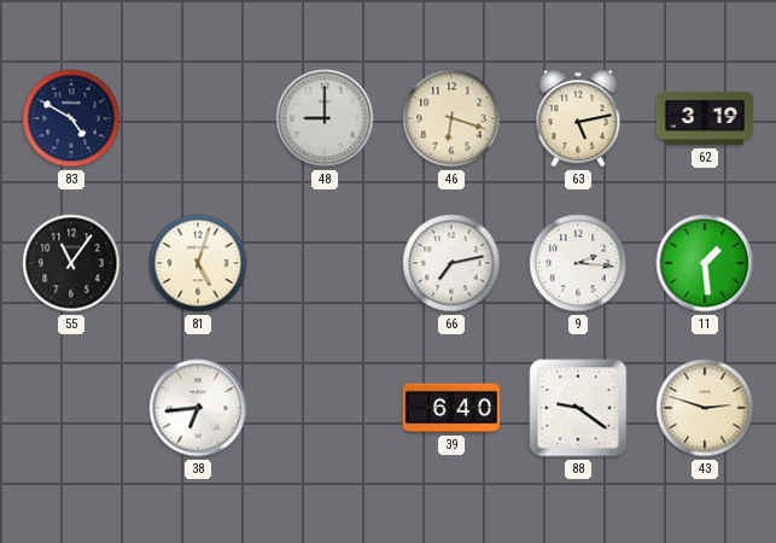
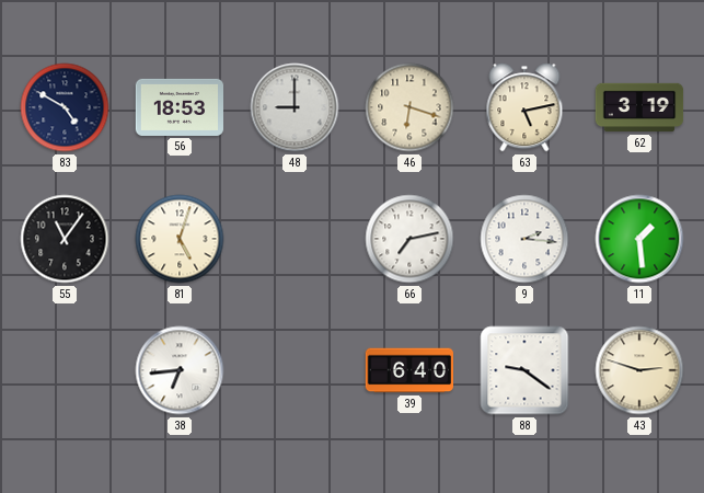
56: none -> 18:53
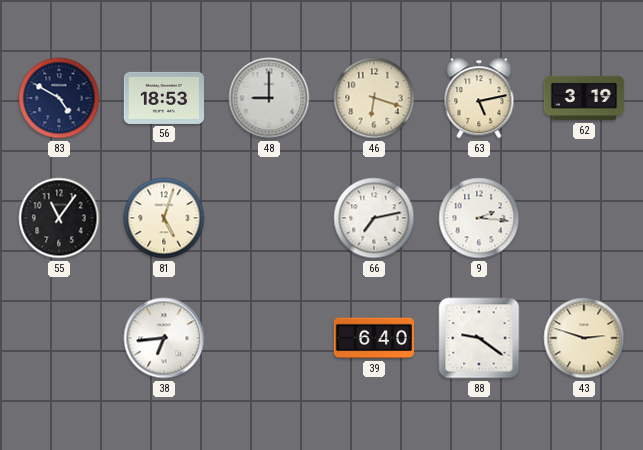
11: 1:29 -> none
